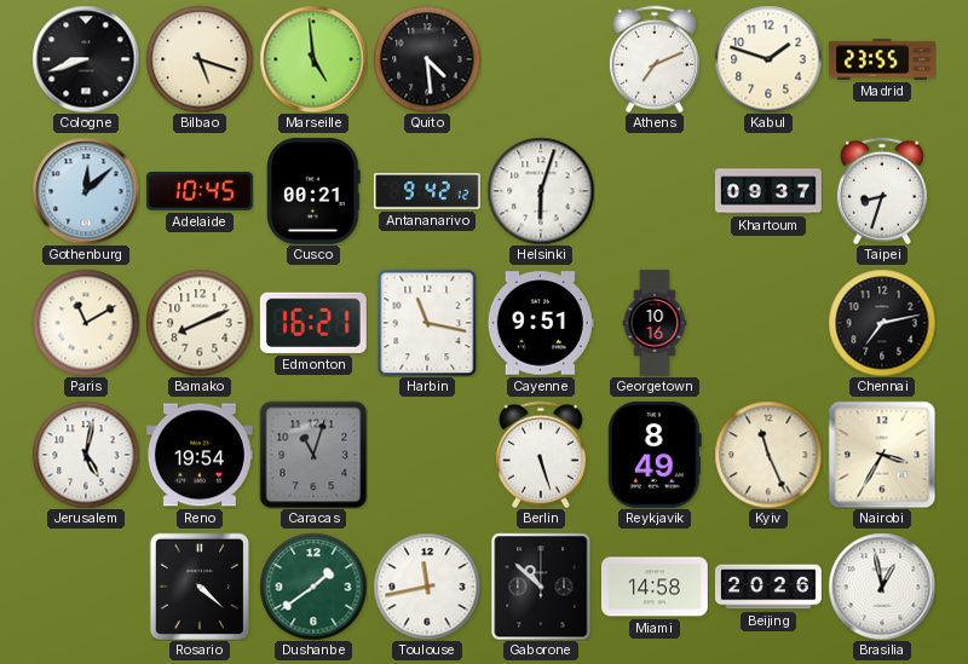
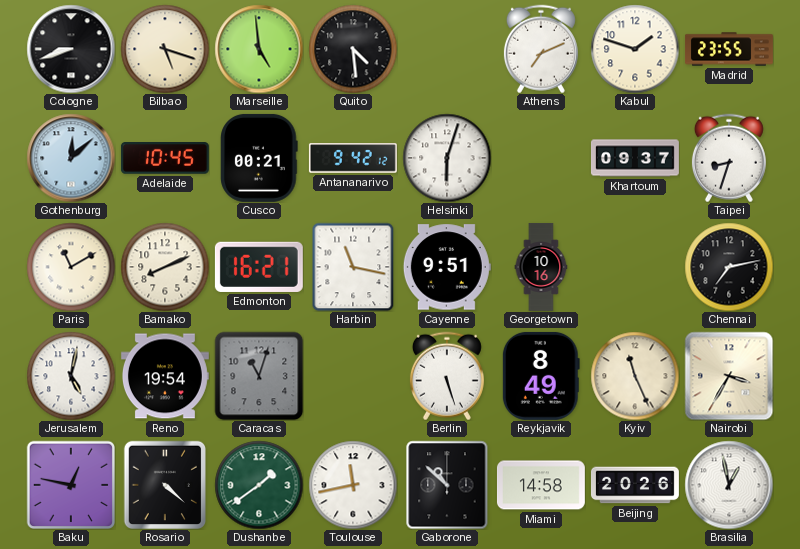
Baku: none -> 12:47
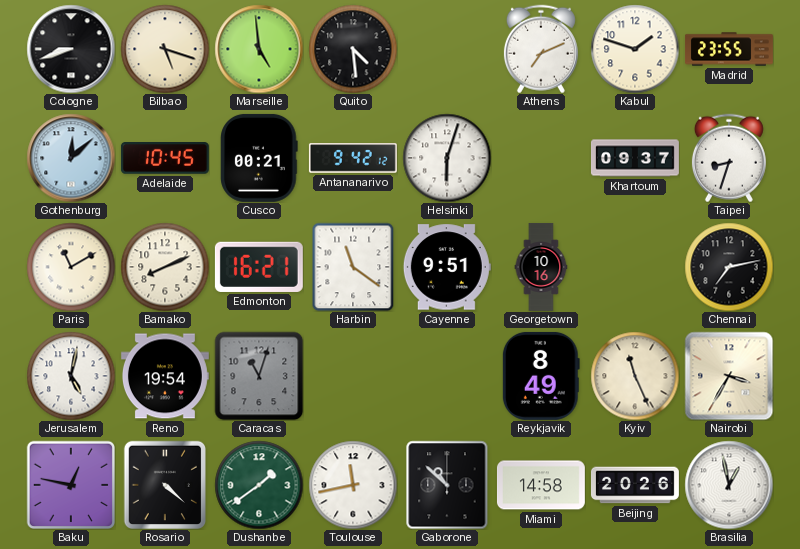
Harbin: 11:17 -> 11:21
Berlin: 5:27 -> none
